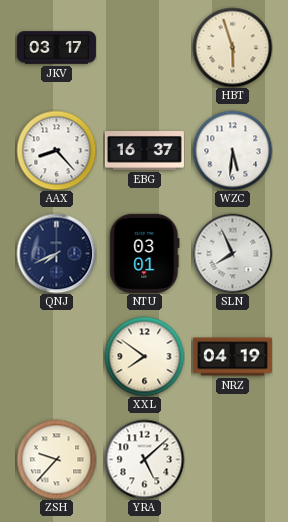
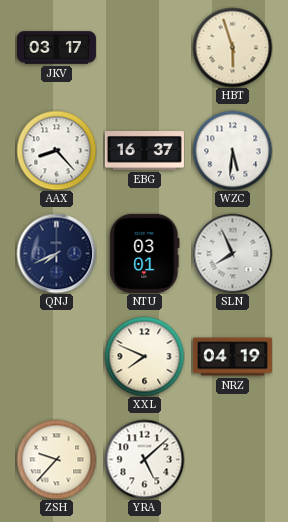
XXL: 7:51 -> 7:49
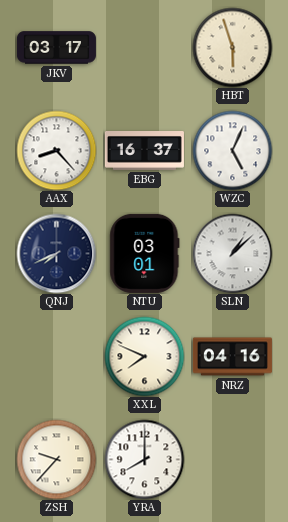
WZC: 5:31 -> 5:04
SLN: 7:56 -> 1:08
NRZ: 04:19 -> 04:16
YRA: 5:08 -> 8:00
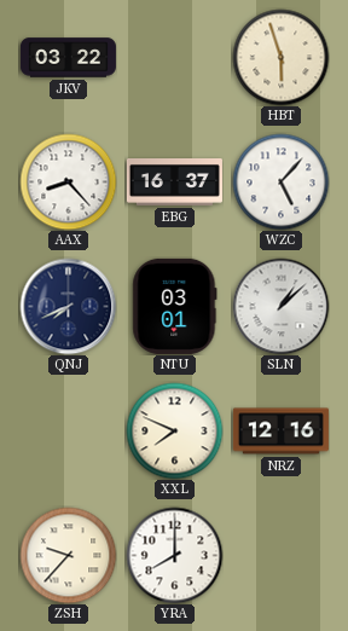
JKV: 03:17 -> 03:22
WZC: 5:04 -> 5:07
NRZ: 04:16 -> 12:16
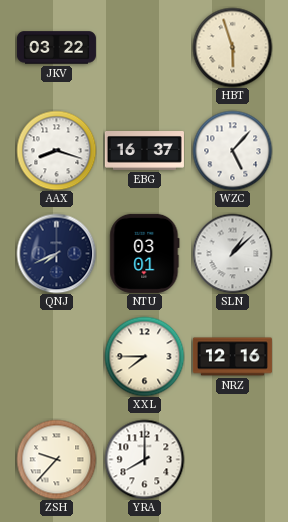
AAX: 8:23 -> 8:18
XXL: 7:49 -> 7:45
